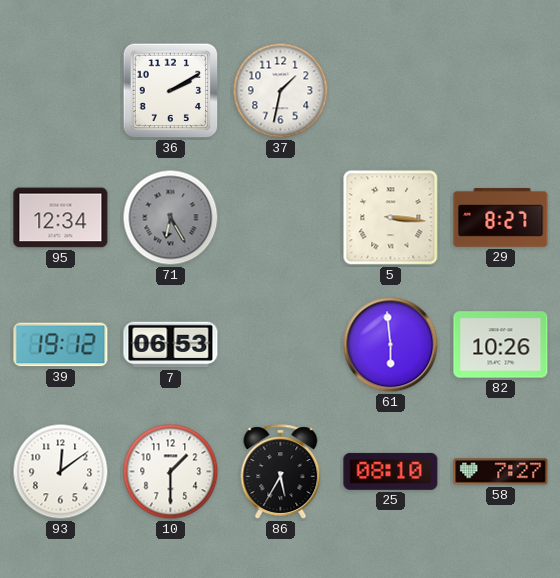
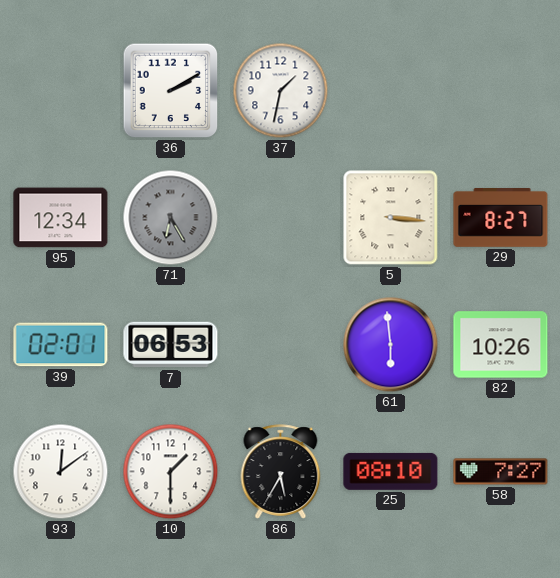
39: 19:12 -> 02:01
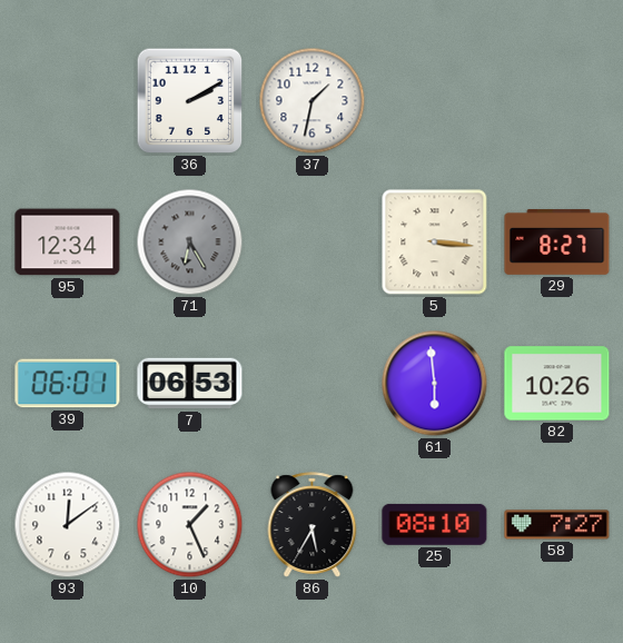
39: 02:01 -> 06:01
10: 1:30 -> 1:26
